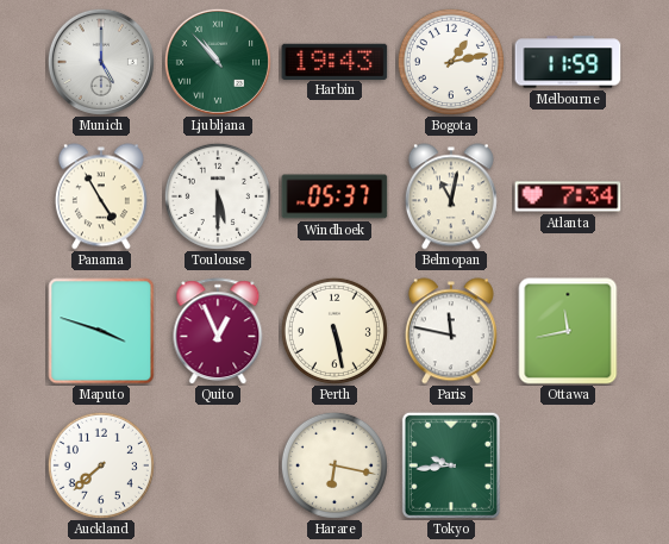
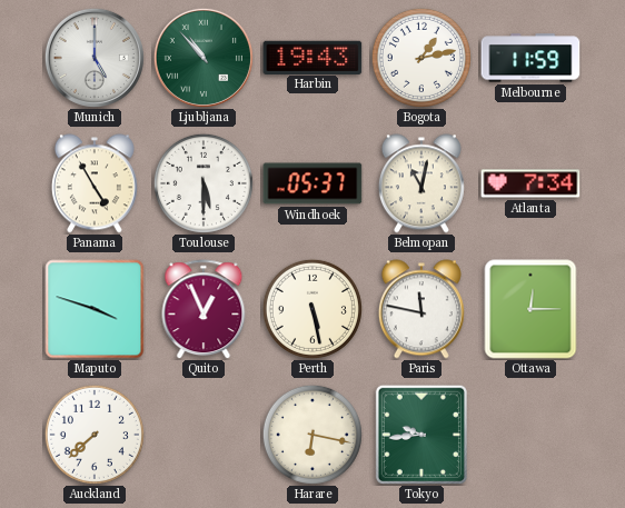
Ottawa: 11:43 -> 12:15
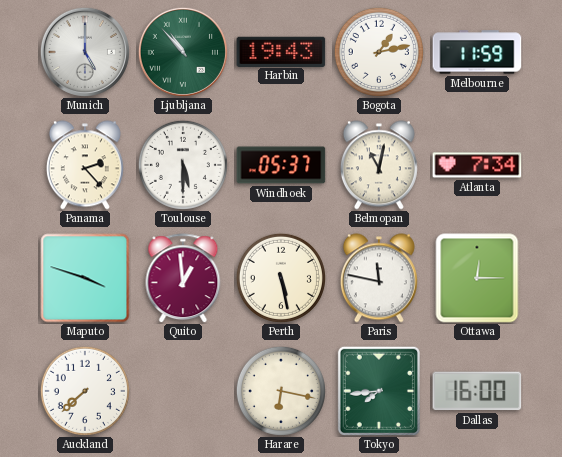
Panama: 4:55 -> 2:23
Quito: 12:56 -> 12:59
Tokyo: 9:44 -> 7:44
Dallas: none -> 16:00
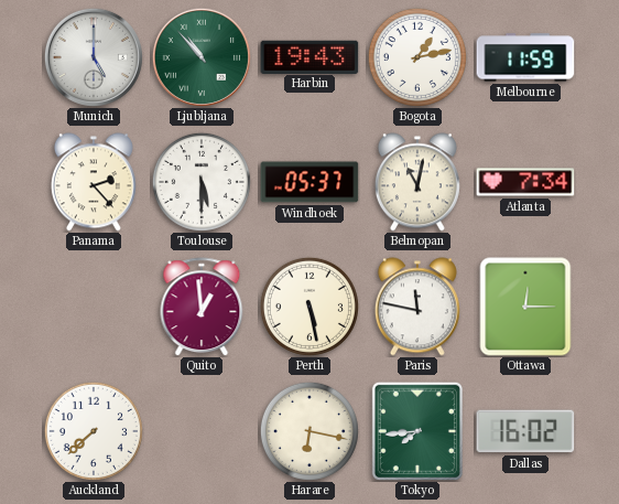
Maputo: 3:48 -> none
Dallas: 16:00 -> 16:02
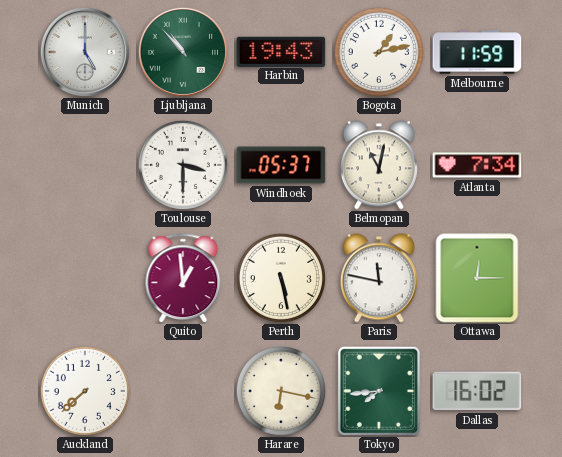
Panama: 2:23 -> none
Toulouse: 5:30 -> 3:30
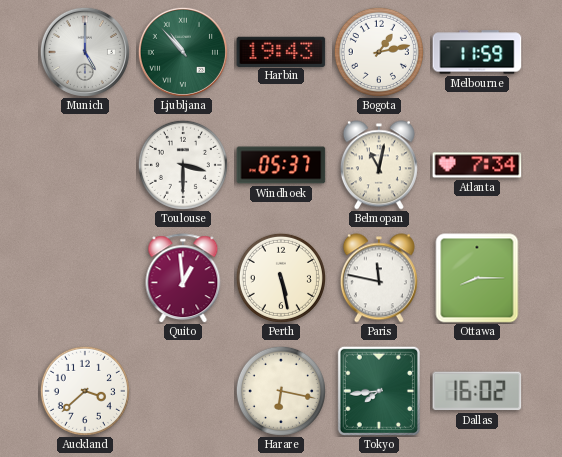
Ottawa: 12:15 -> 8:15
Auckland: 7:38 -> 3:38
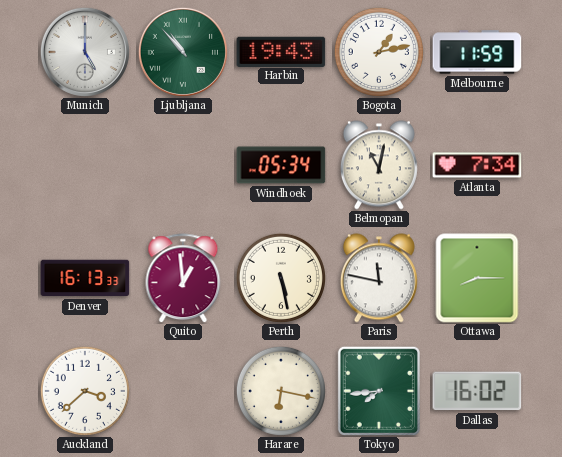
Toulouse: 3:30 -> none
Windhoek: 05:37 -> 05:34
Denver: none -> 16:13
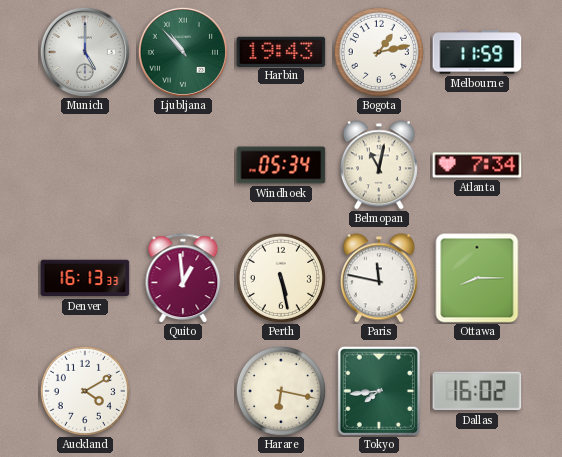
Auckland: 3:38 -> 4:10
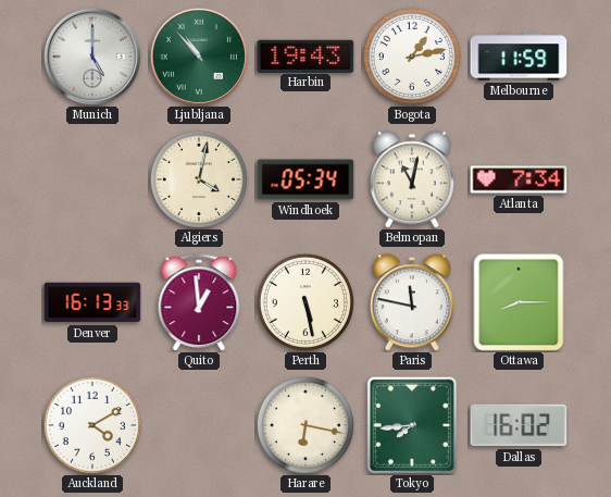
Algiers: none -> 4:02
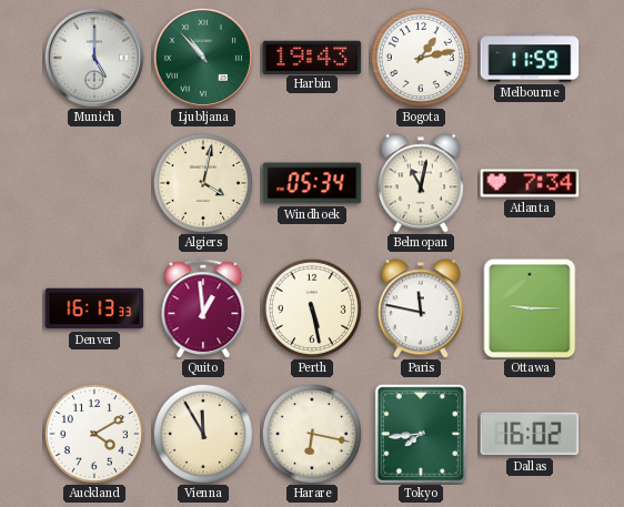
Ottawa: 8:15 -> 9:15
Vienna: none -> 11:55
